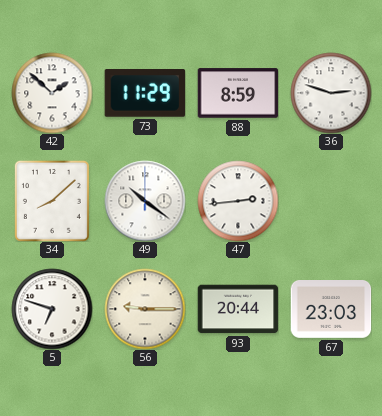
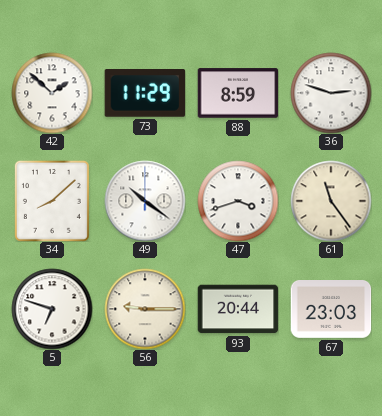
47: 2:44 -> 3:42
61: none -> 11:24
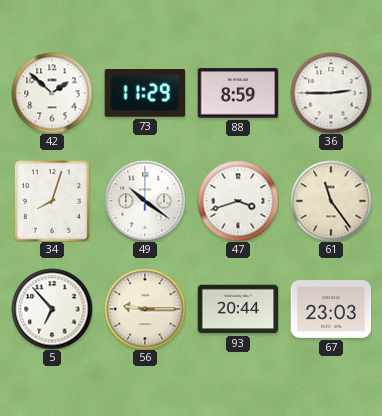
36: 2:48 -> 2:45
34: 8:08 -> 8:03
5: 6:48 -> 6:53
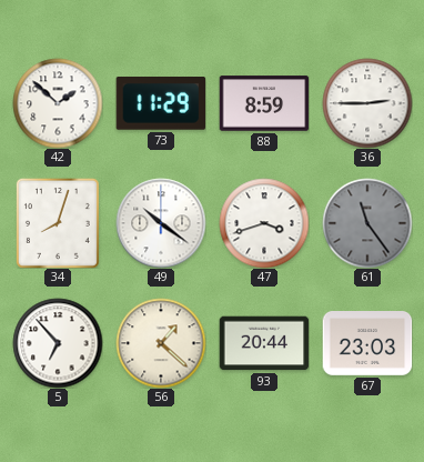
61 dial: cream -> grey
56: 9:15 -> 1:22
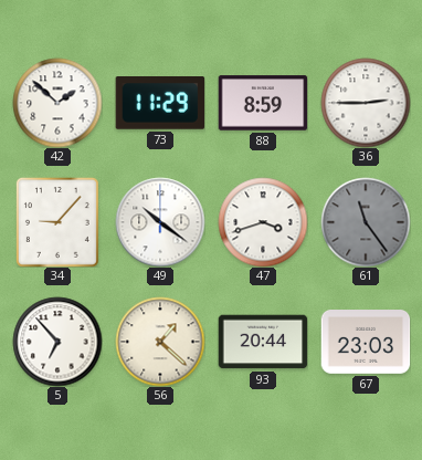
34: 8:03 -> 9:07
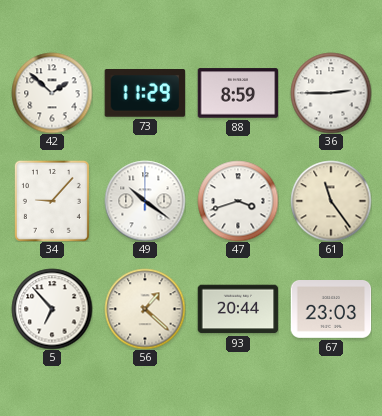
61 dial: grey -> cream
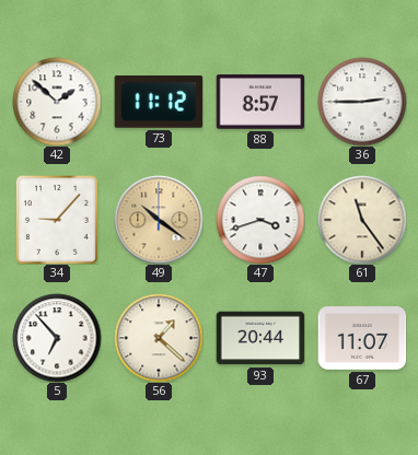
73: 11:29 -> 11:12
88: 8:59 -> 8:57
49 dial: white -> champagne
67: 23:03 -> 11:07
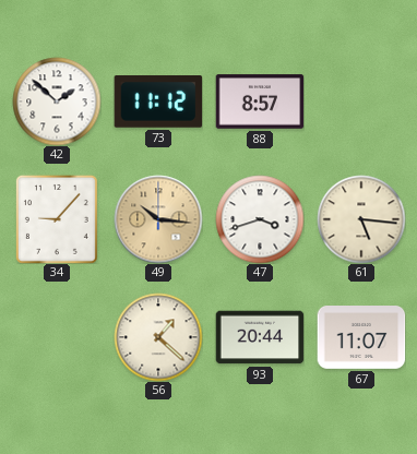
36: 2:45 -> none
49: 10:21 -> 10:16
61: 11:24 -> 5:16
5: 6:53 -> none
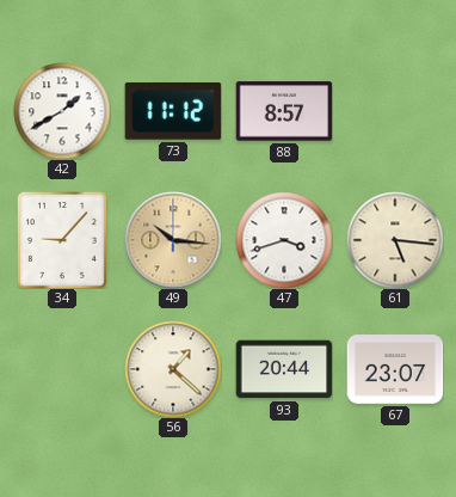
42: 1:52 -> 1:40
67: 11:07 -> 23:07
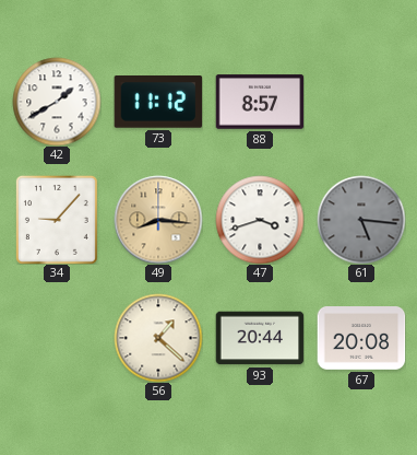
49: 10:16 -> 8:16
61 dial: cream -> grey
67: 23:07 -> 20:08
